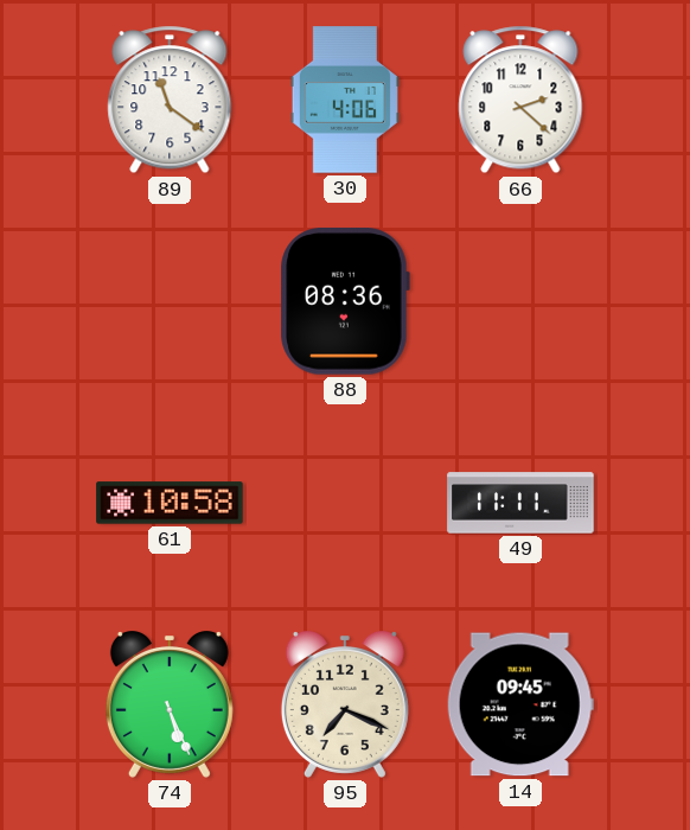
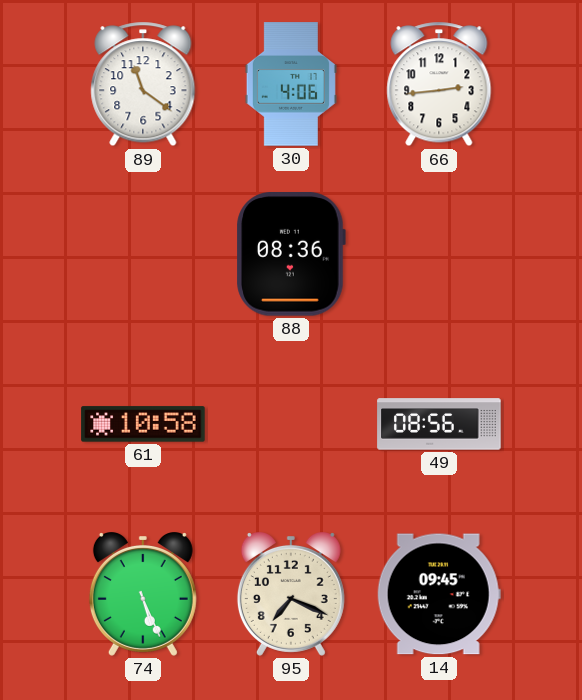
66: 2:22 -> 2:44
49: 11:11 -> 08:56
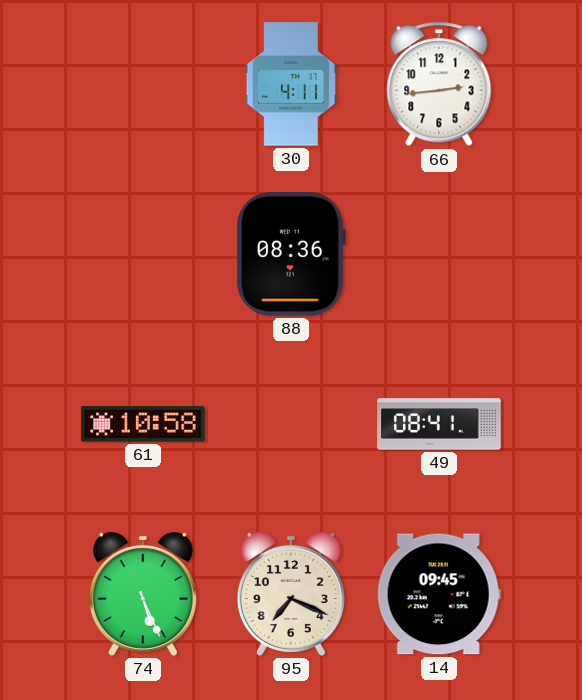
89: 11:21 -> none
30: 4:06 -> 4:11
49: 08:56 -> 08:41
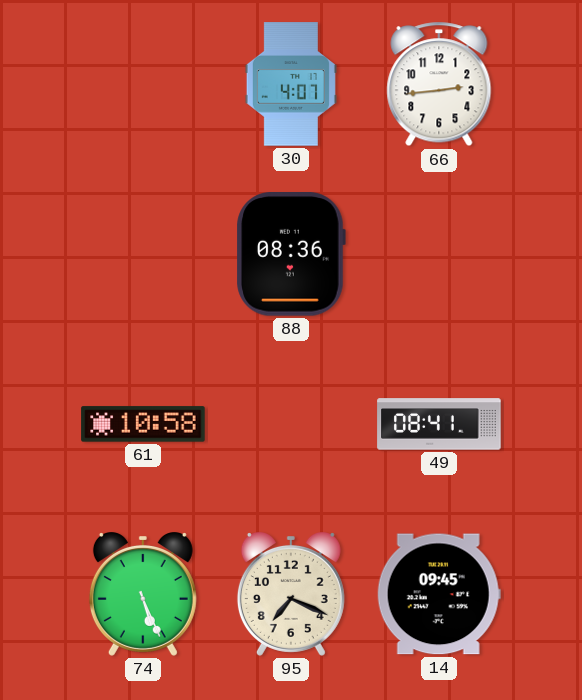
30: 4:11 -> 4:07
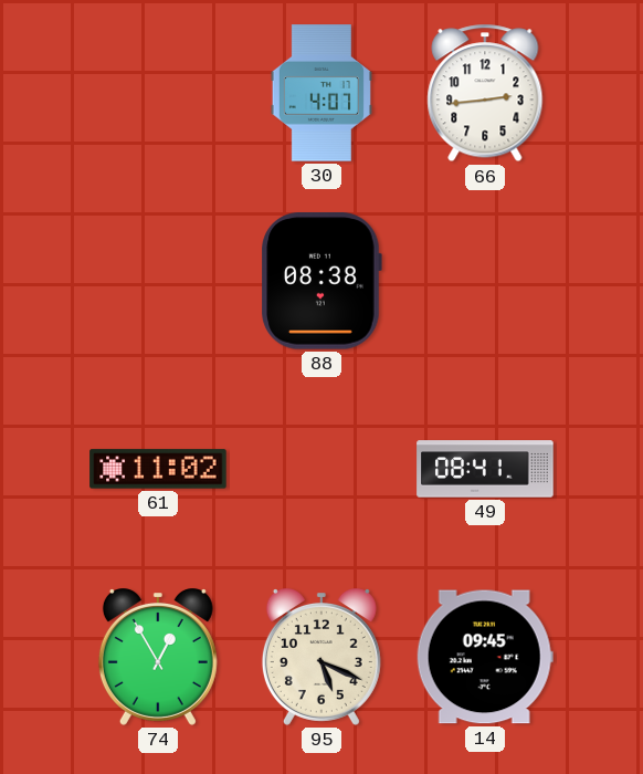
88: 08:36 -> 08:38
61: 10:58 -> 11:02
74: 5:26 -> 12:55
95: 7:19 -> 5:19
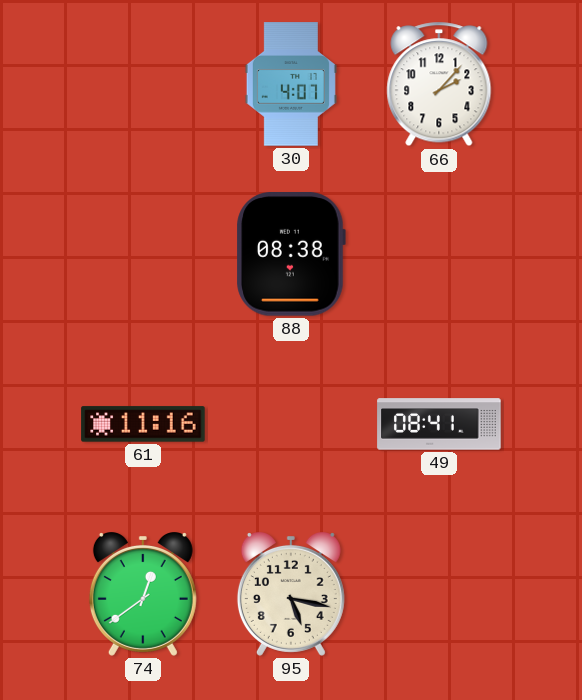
66: 2:44 -> 2:07
61: 11:02 -> 11:16
74: 12:55 -> 12:39
95: 5:19 -> 5:17
14: 09:45 -> none
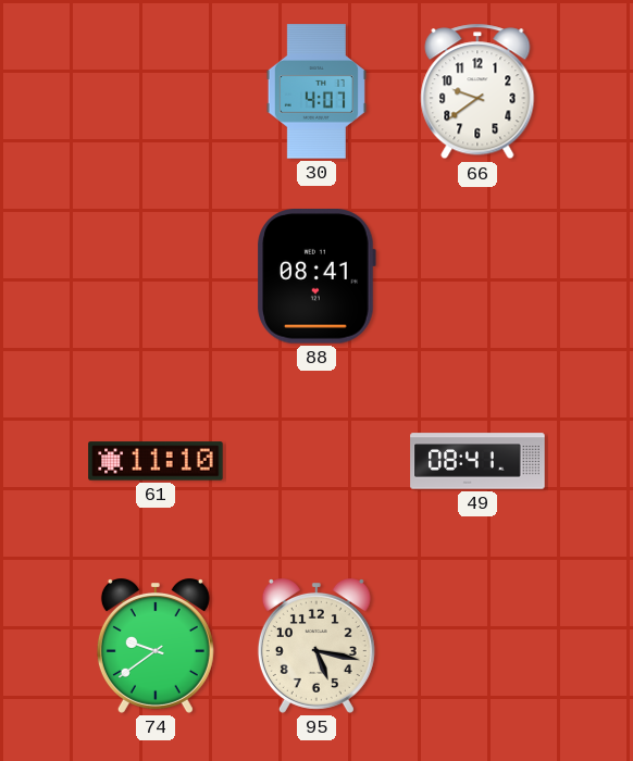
66: 2:07 -> 9:39
88: 08:38 -> 08:41
61: 11:16 -> 11:10
74: 12:39 -> 9:39
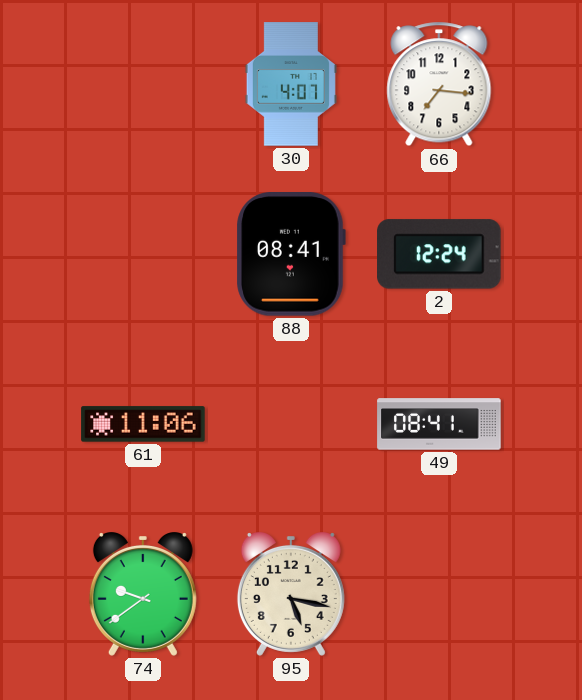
66: 9:39 -> 7:16
2: none -> 12:24
61: 11:10 -> 11:06
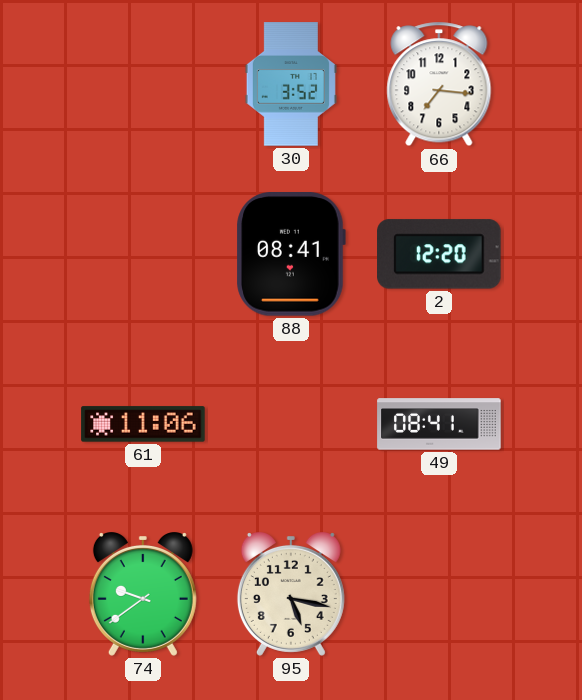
30: 4:07 -> 3:52
2: 12:24 -> 12:20
